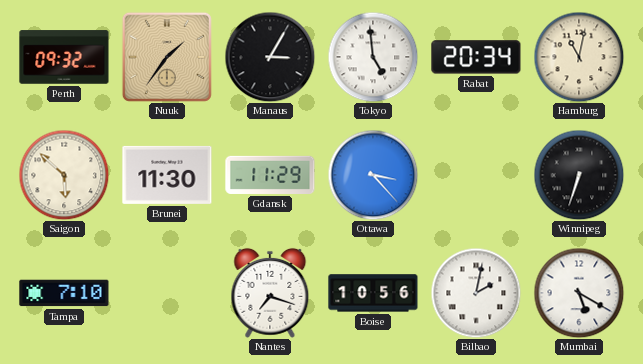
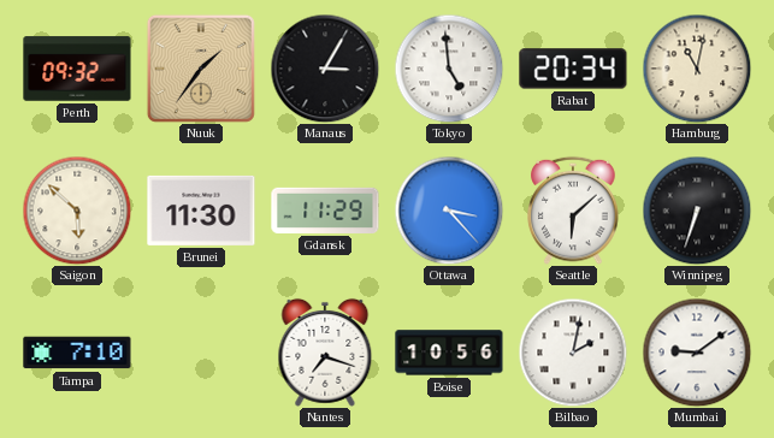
Seattle: none -> 6:08
Mumbai: 5:20 -> 9:09
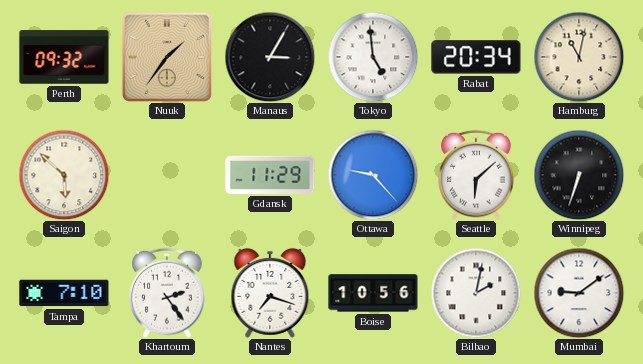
Brunei: 11:30 -> none
Ottawa: 3:23 -> 9:23
Khartoum: none -> 2:24
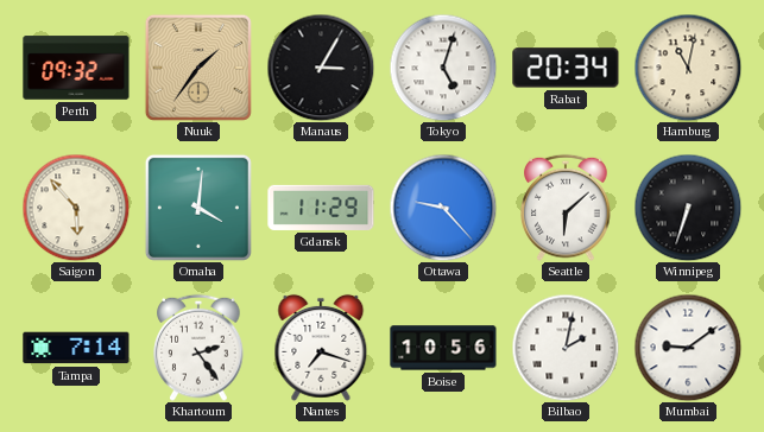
Tokyo: 4:59 -> 5:03
Saigon: 5:52 -> 5:53
Omaha: none -> 4:01
Tampa: 7:10 -> 7:14
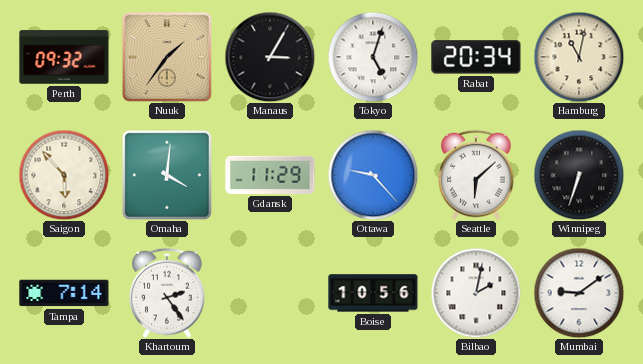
Nantes: 7:18 -> none
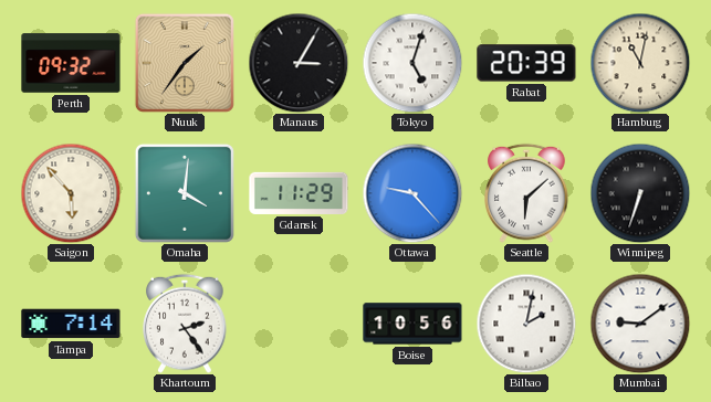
Rabat: 20:34 -> 20:39
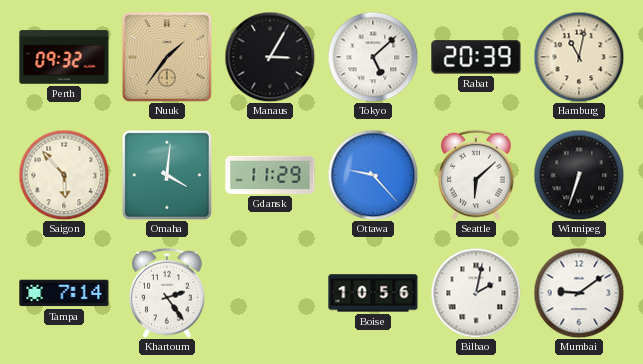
Tokyo: 5:03 -> 5:08
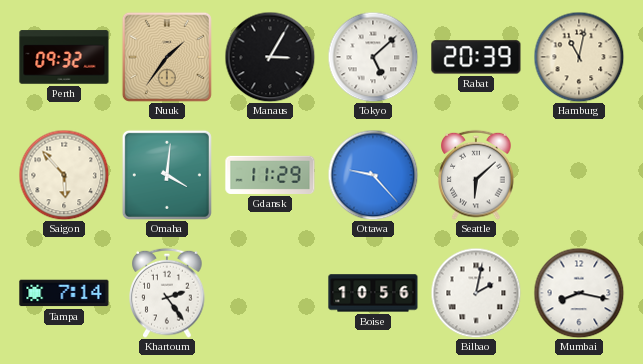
Winnipeg: 6:33 -> none
Mumbai: 9:09 -> 8:17
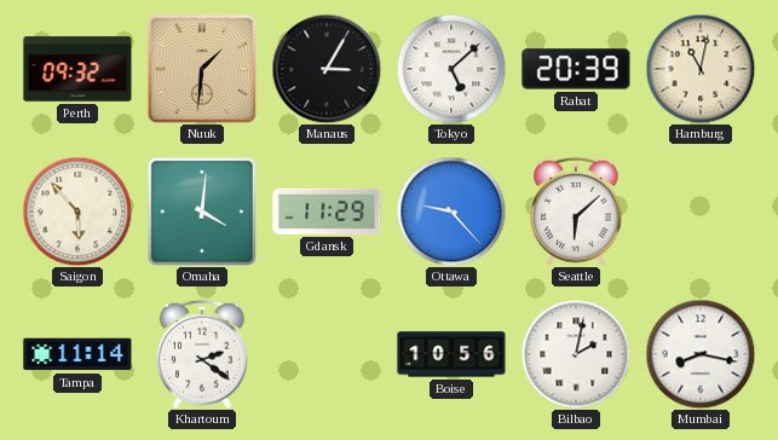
Nuuk: 1:36 -> 1:31
Tampa: 7:14 -> 11:14
Khartoum: 2:24 -> 2:21
